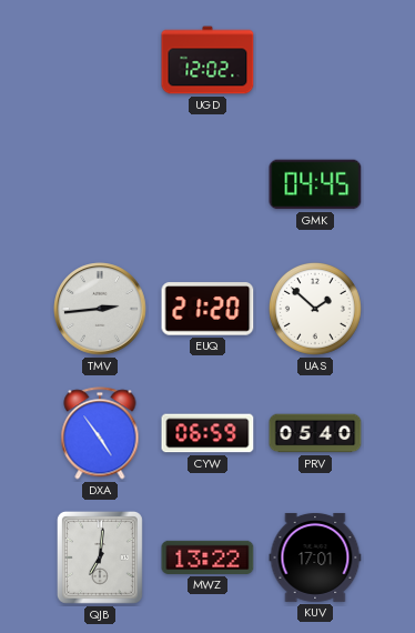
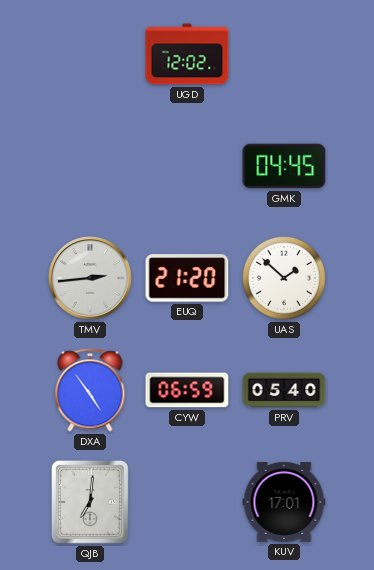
MWZ: 13:22 -> none
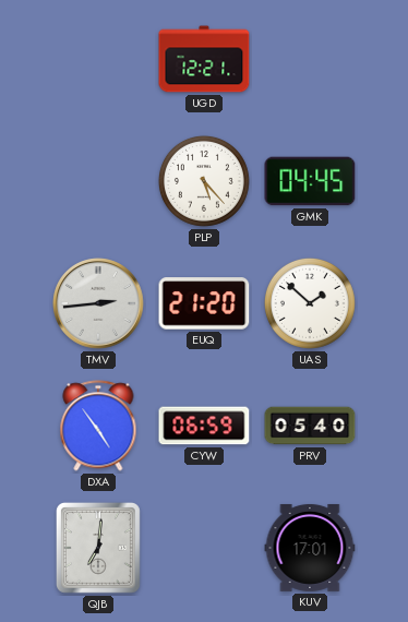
UGD: 12:02 -> 12:21
PLP: none -> 5:23
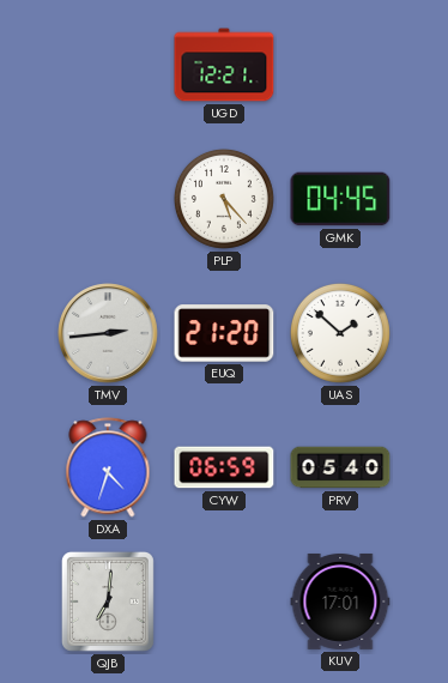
DXA: 4:54 -> 4:33
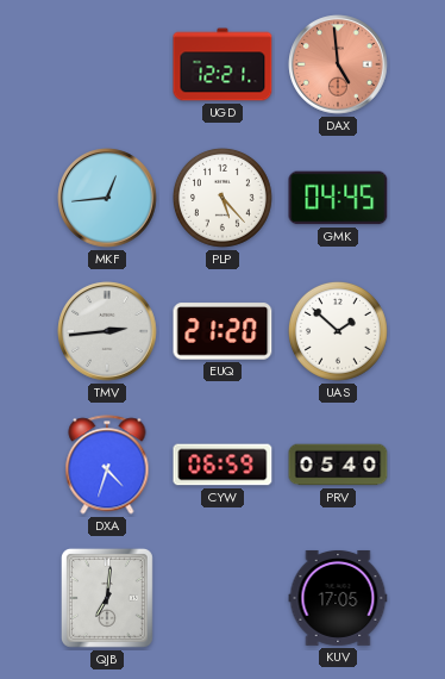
DAX: none -> 4:59
MKF: none -> 12:44
KUV: 17:01 -> 17:05
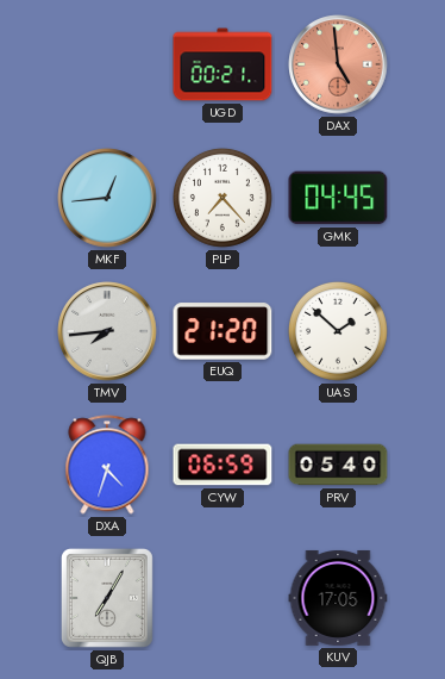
UGD: 12:21 -> 00:21
PLP: 5:23 -> 7:23
TMV: 2:44 -> 7:44
QJB: 7:01 -> 7:05
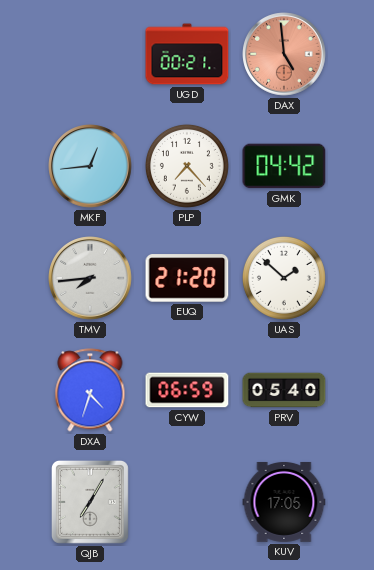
GMK: 04:45 -> 04:42
